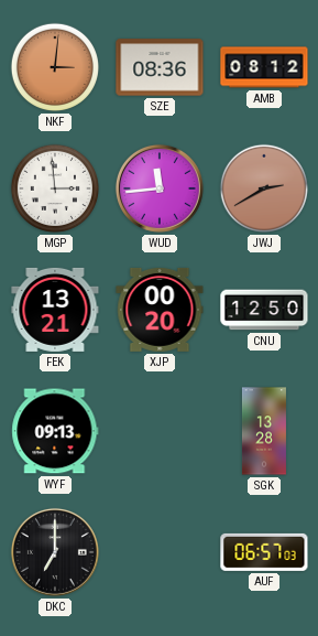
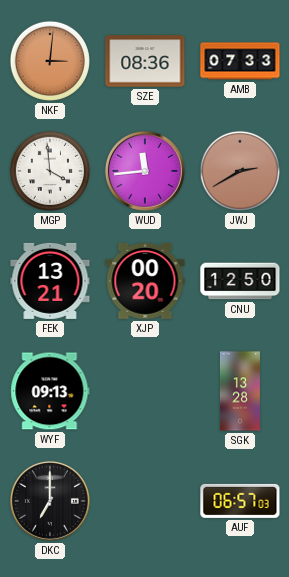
AMB: 08:12 -> 07:33
MGP: 2:59 -> 3:59
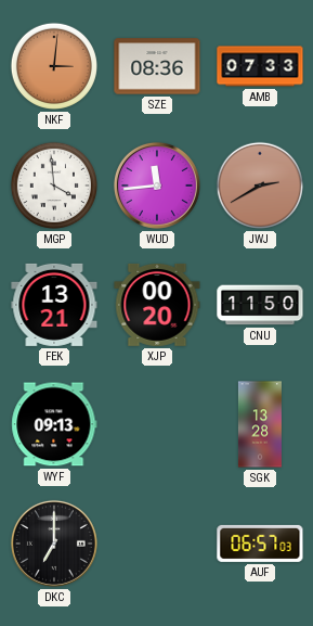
CNU: 12:50 -> 11:50
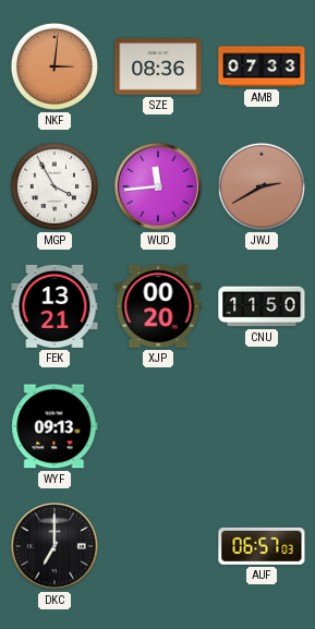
MGP: 3:59 -> 3:55
SGK: 13:28 -> none
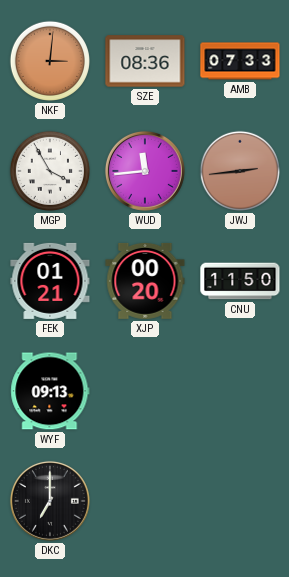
JWJ: 2:40 -> 2:44
FEK: 13:21 -> 01:21
AUF: 06:57 -> none
